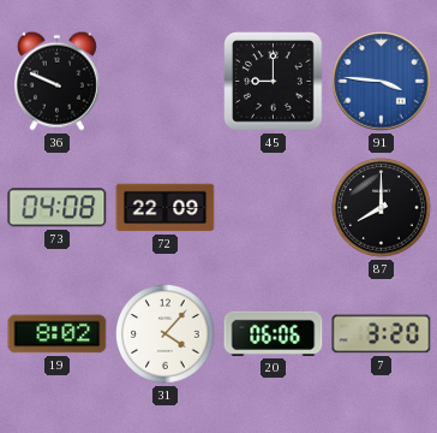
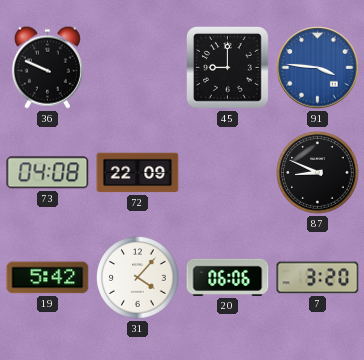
87: 8:00 -> 8:49
19: 8:02 -> 5:42
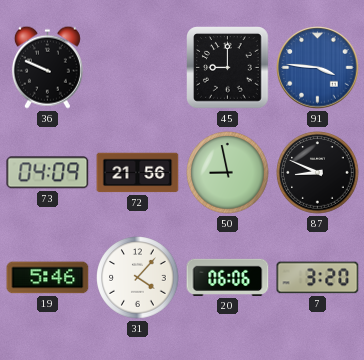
73: 04:08 -> 04:09
72: 22:09 -> 21:56
50: none -> 8:58
19: 5:42 -> 5:46
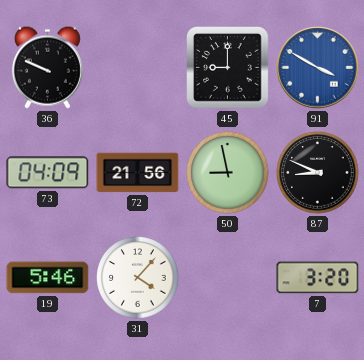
91: 3:46 -> 3:50
20: 06:06 -> none
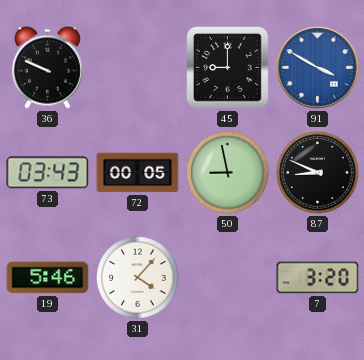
73: 04:09 -> 03:43
72: 21:56 -> 00:05
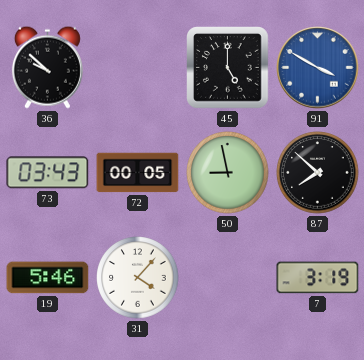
36: 9:49 -> 9:52
45: 9:00 -> 5:00
87: 8:49 -> 7:52
7: 3:20 -> 3:19
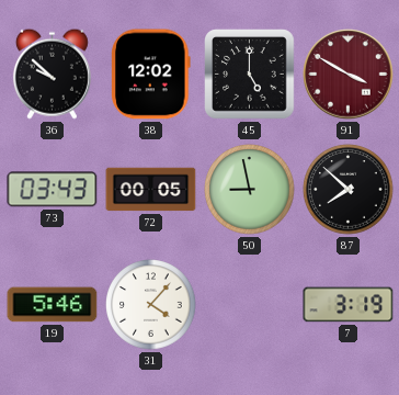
38: none -> 12:02
91 dial: blue -> burgundy
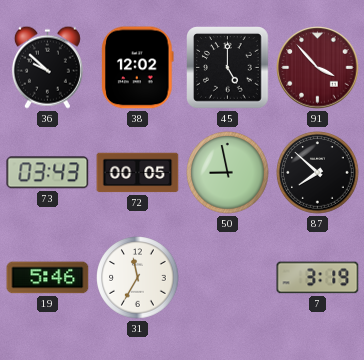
91: 3:50 -> 3:53
31: 4:07 -> 11:35
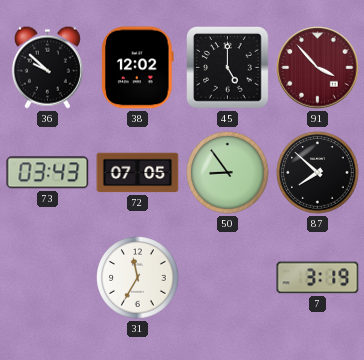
72: 00:05 -> 07:05
50: 8:58 -> 8:54
19: 5:46 -> none
